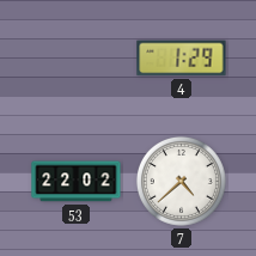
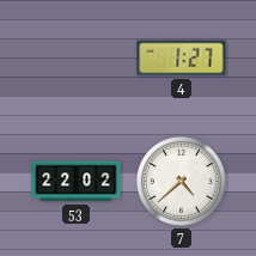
4: 1:29 -> 1:27
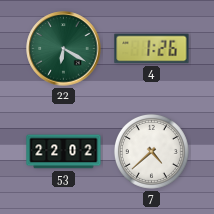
22: none -> 6:20
4: 1:27 -> 1:26
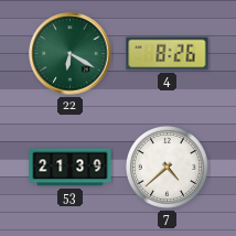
4: 1:26 -> 8:26
53: 22:02 -> 21:39
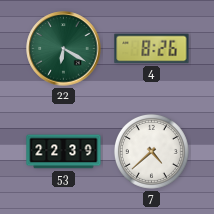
53: 21:39 -> 22:39
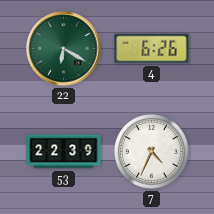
4: 8:26 -> 6:26
7: 4:38 -> 4:34
